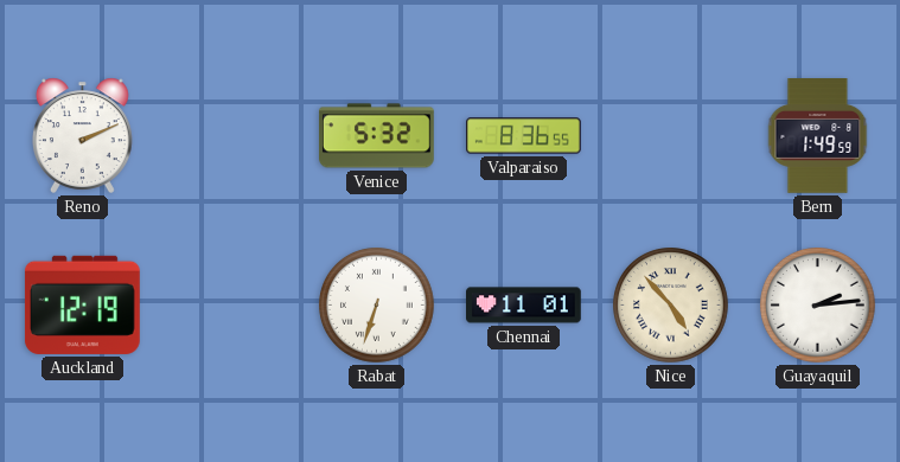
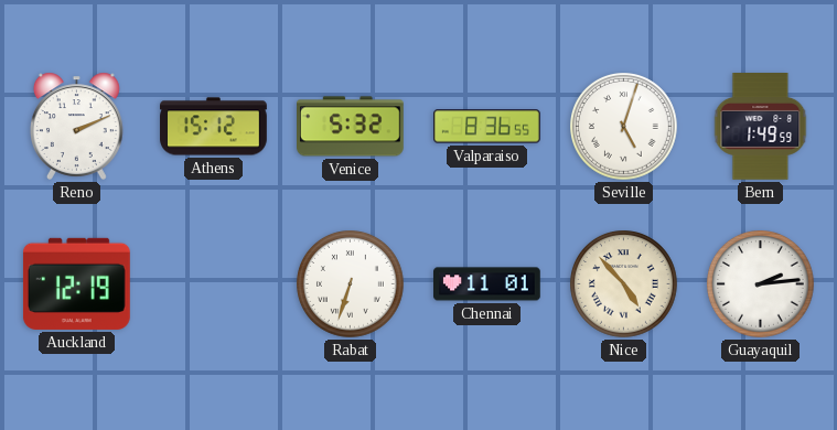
Athens: none -> 15:12
Seville: none -> 5:03
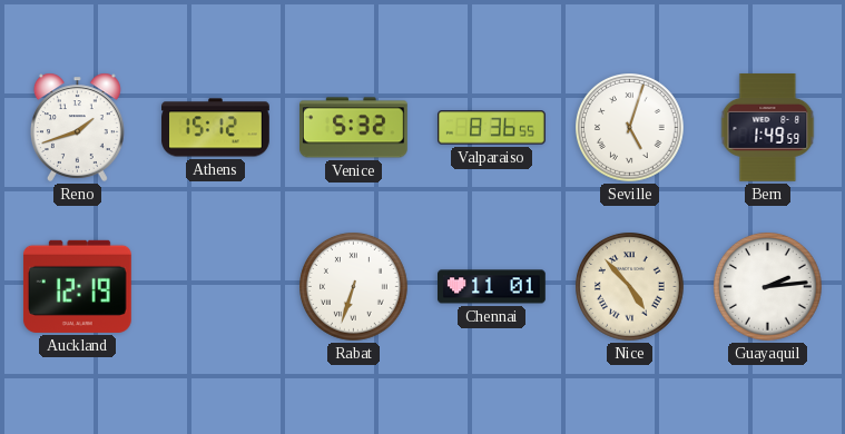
Reno: 2:11 -> 1:42
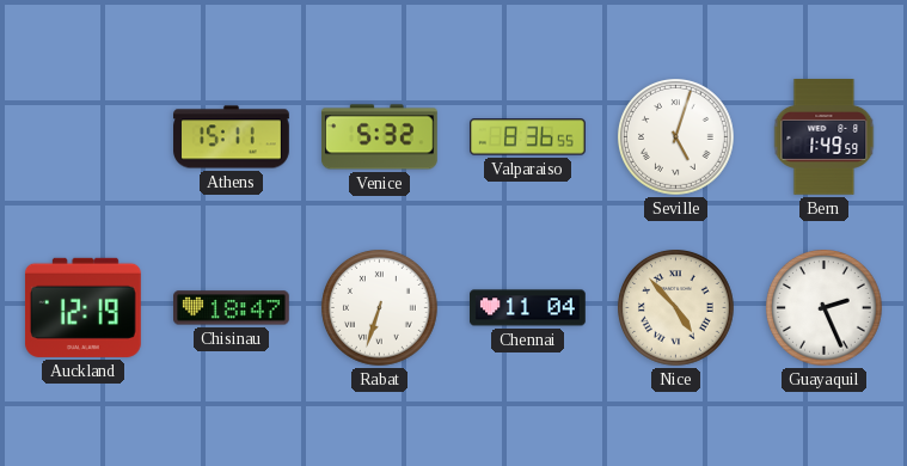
Reno: 1:42 -> none
Athens: 15:12 -> 15:11
Chisinau: none -> 18:47
Chennai: 11:01 -> 11:04
Guayaquil: 2:14 -> 2:26
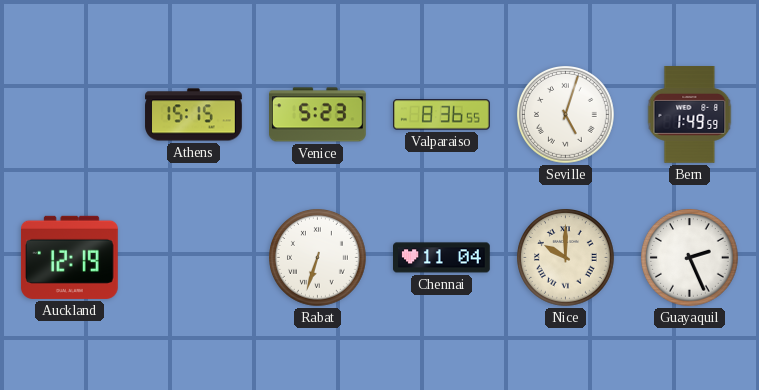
Athens: 15:11 -> 15:15
Venice: 5:32 -> 5:23
Chisinau: 18:47 -> none
Nice: 4:53 -> 10:00
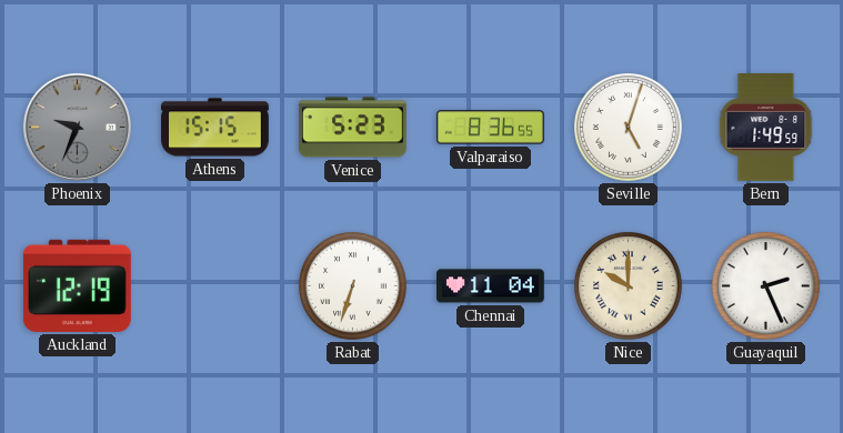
Phoenix: none -> 9:34
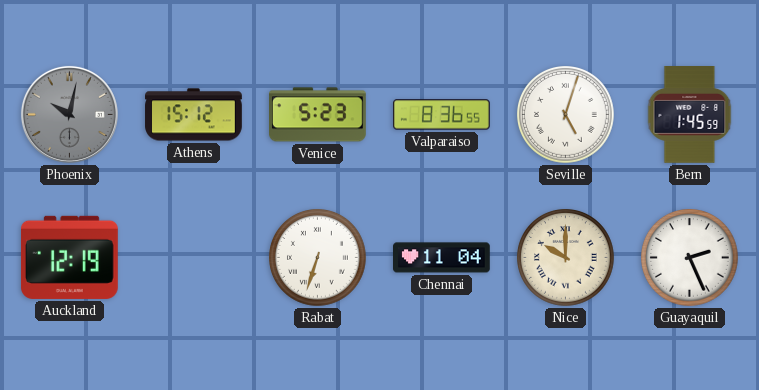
Phoenix: 9:34 -> 10:02
Athens: 15:15 -> 15:12
Bern: 1:49 -> 1:45
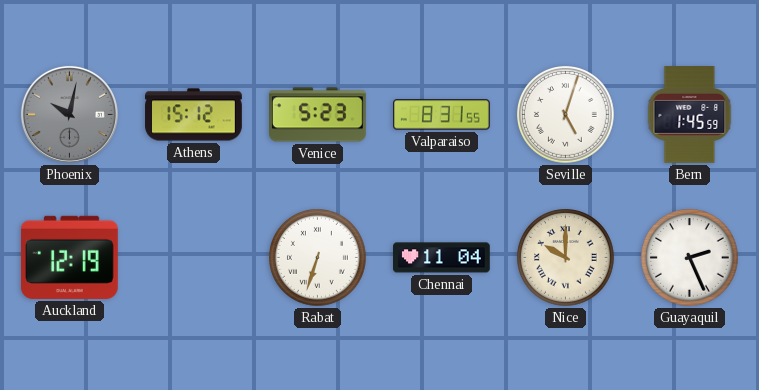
Valparaiso: 8:36 -> 8:31
